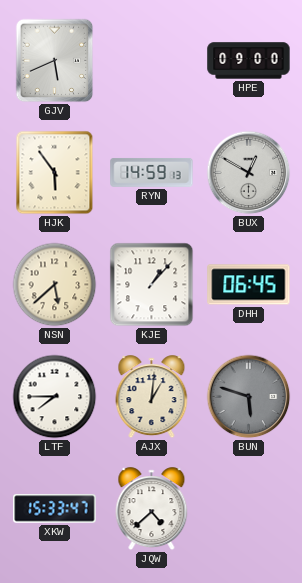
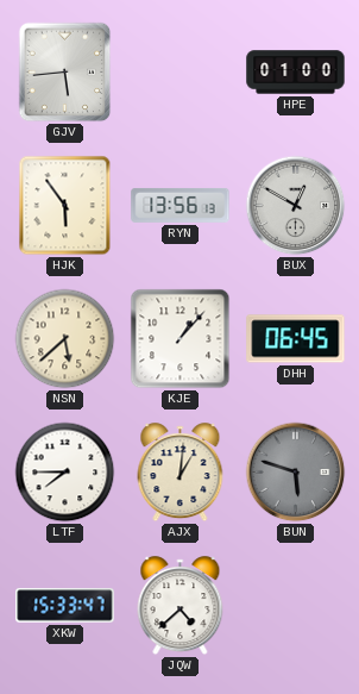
GJV: 5:41 -> 5:44
HPE: 09:00 -> 01:00
RYN: 14:59 -> 13:56
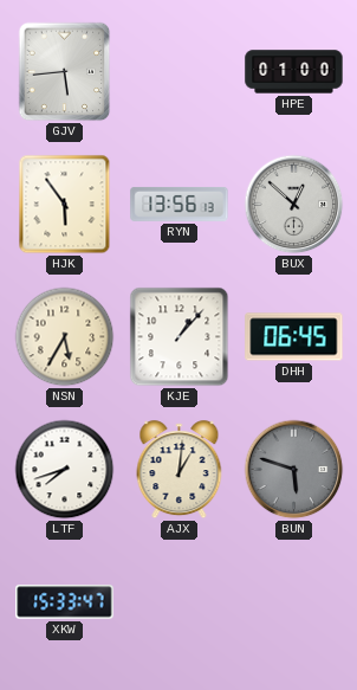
BUX: 12:50 -> 12:52
NSN: 5:38 -> 5:35
LTF: 7:45 -> 7:42
JQW: 4:38 -> none
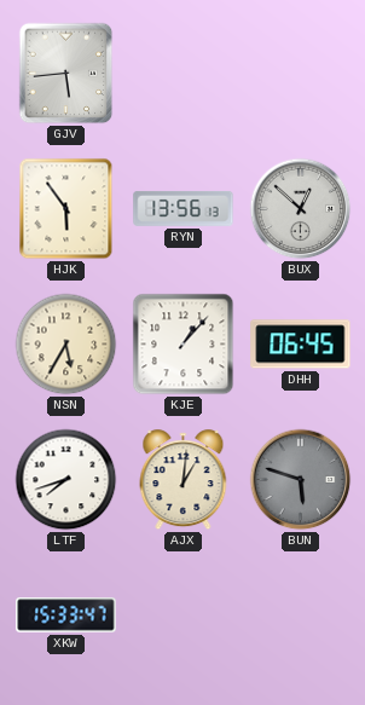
HPE: 01:00 -> none
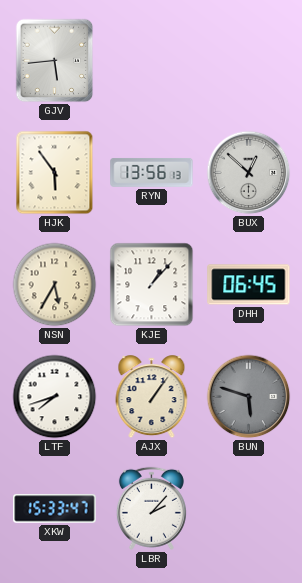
AJX: 1:01 -> 1:06
LBR: none -> 2:07
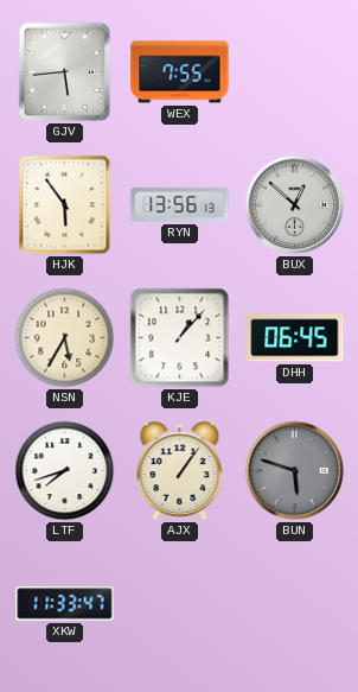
WEX: none -> 7:55
XKW: 15:33 -> 11:33
LBR: 2:07 -> none
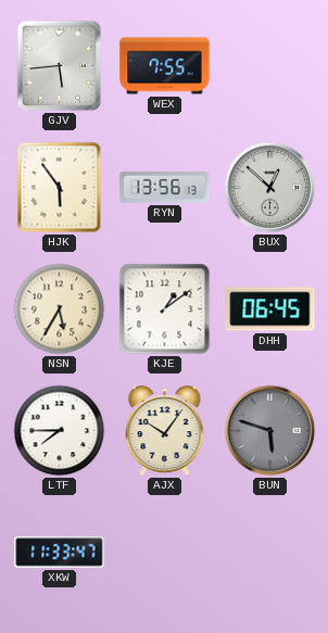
KJE: 1:07 -> 1:09
LTF: 7:42 -> 7:45
AJX: 1:06 -> 10:06
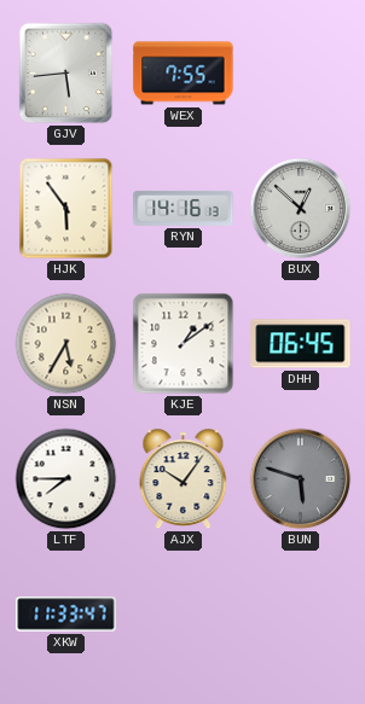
RYN: 13:56 -> 14:16
